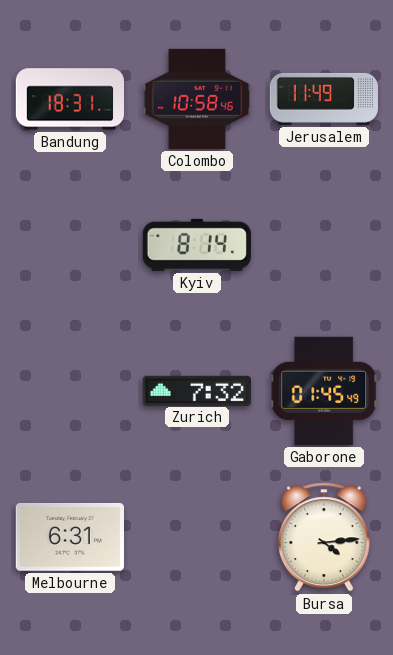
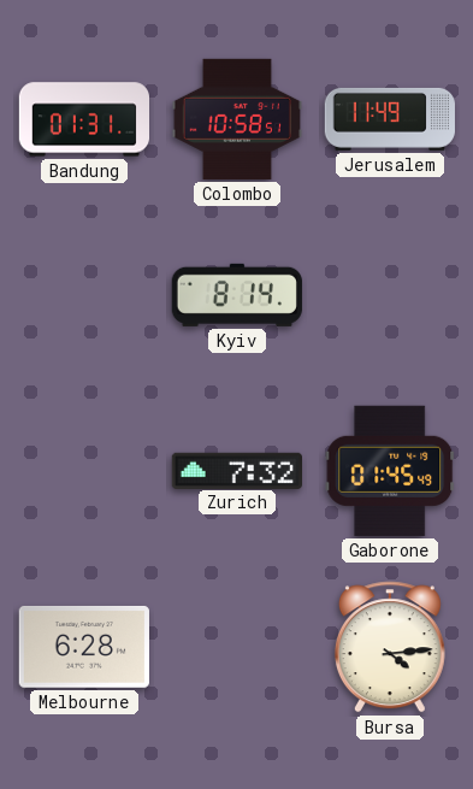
Bandung: 18:31 -> 01:31
Colombo: 10:58:46 -> 10:58:51
Melbourne: 6:31 -> 6:28
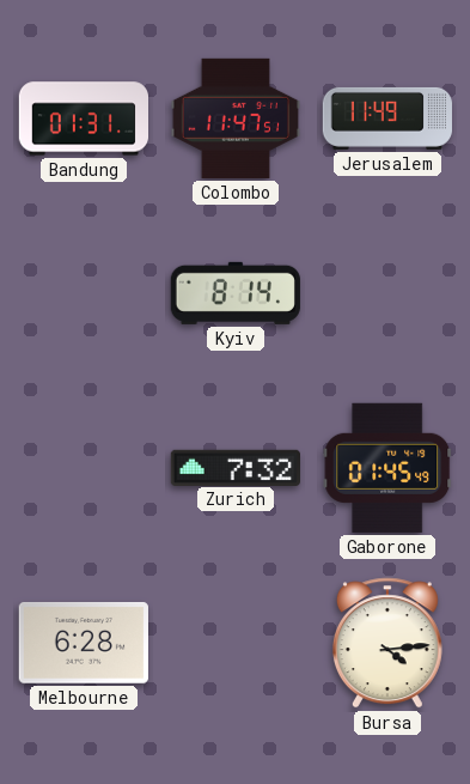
Colombo: 10:58 -> 11:47
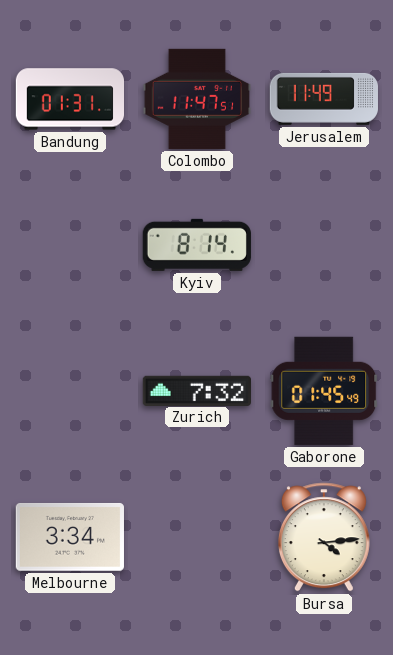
Melbourne: 6:28 -> 3:34
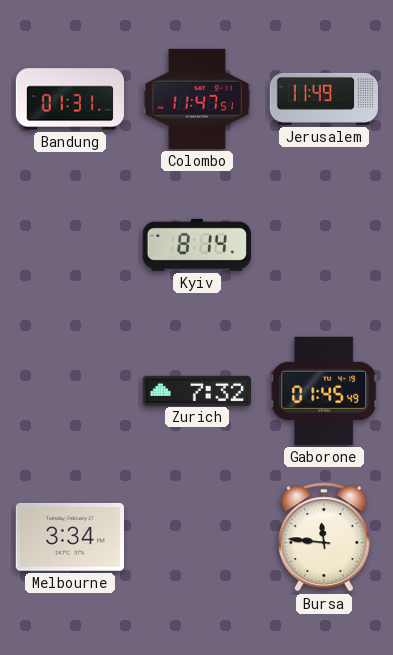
Bursa: 4:14 -> 11:46
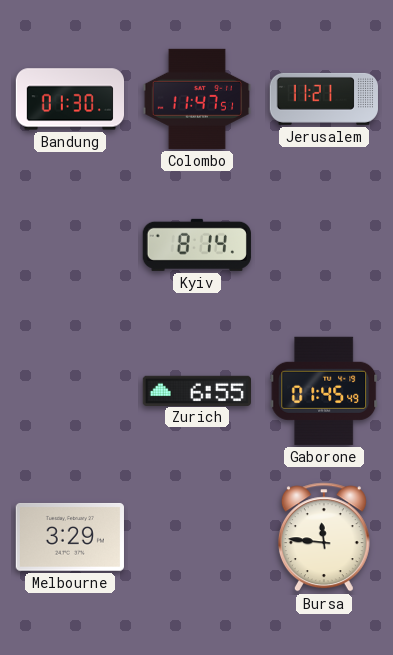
Bandung: 01:31 -> 01:30
Jerusalem: 11:49 -> 11:21
Zurich: 7:32 -> 6:55
Melbourne: 3:34 -> 3:29
